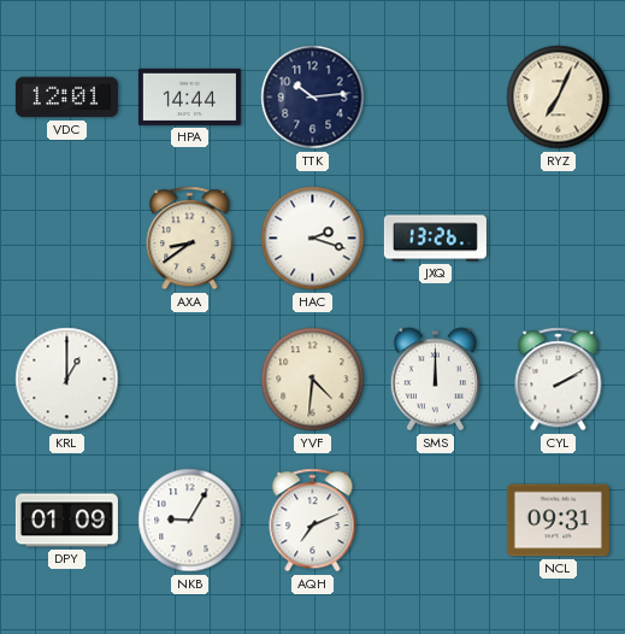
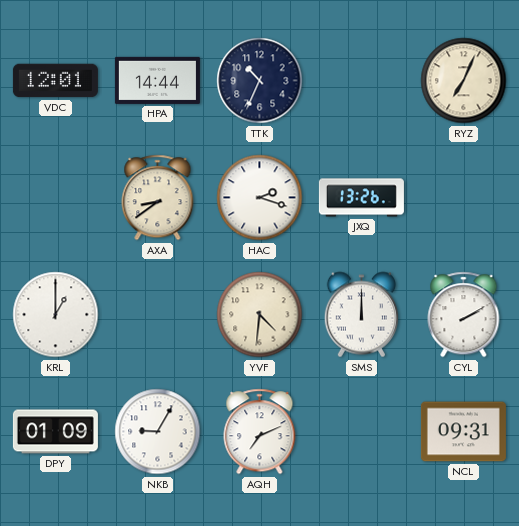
TTK: 10:14 -> 10:34
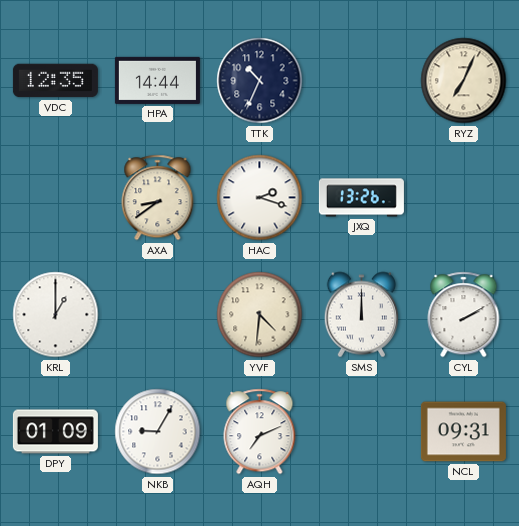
VDC: 12:01 -> 12:35
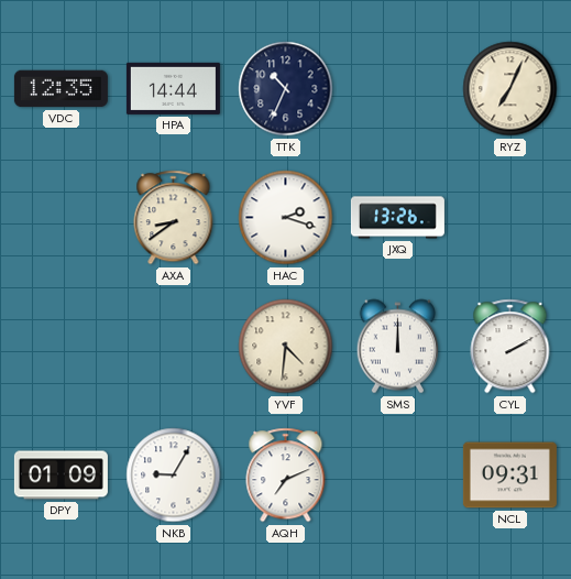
KRL: 1:00 -> none
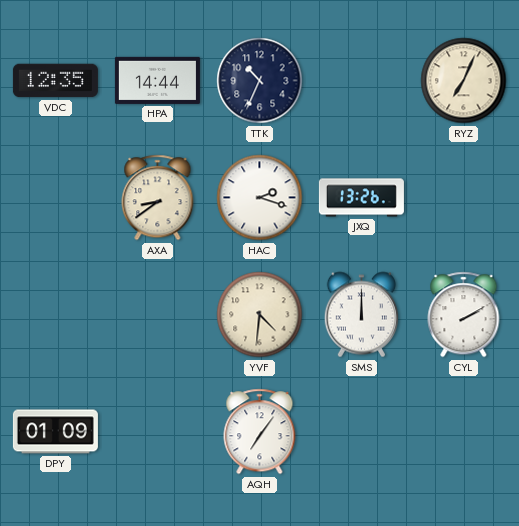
NKB: 9:05 -> none
AQH: 7:11 -> 7:06
NCL: 09:31 -> none
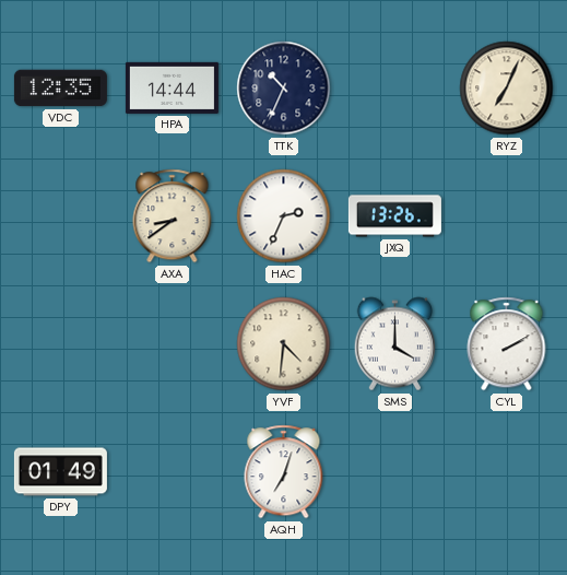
HAC: 2:18 -> 2:34
SMS: 12:00 -> 4:00
DPY: 01:09 -> 01:49
AQH: 7:06 -> 7:03
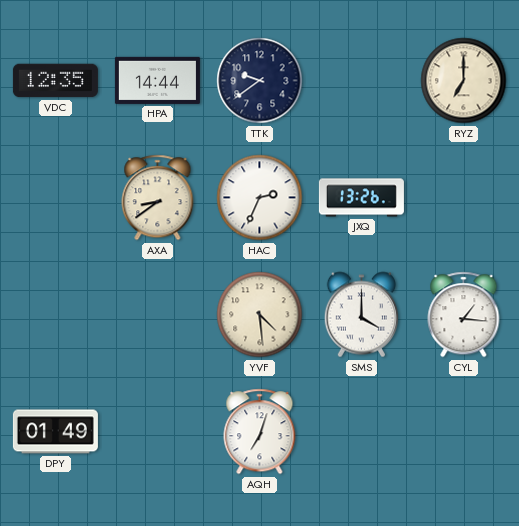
TTK: 10:34 -> 9:39
RYZ: 7:04 -> 7:00
YVF: 4:31 -> 4:29
CYL: 2:10 -> 1:16
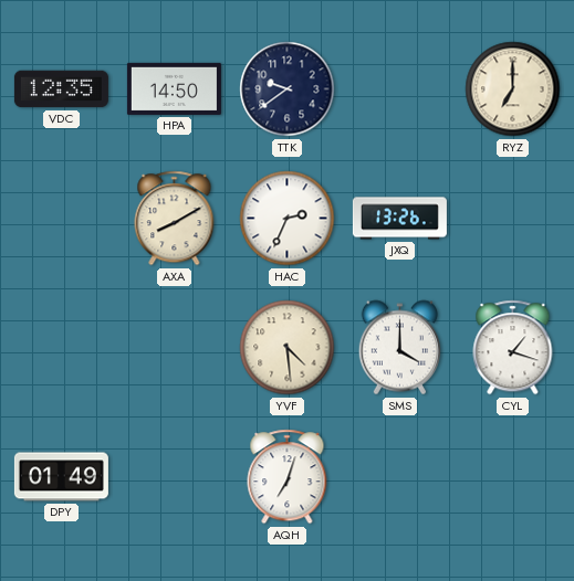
HPA: 14:44 -> 14:50
AXA: 8:39 -> 8:10
CYL: 1:16 -> 1:18
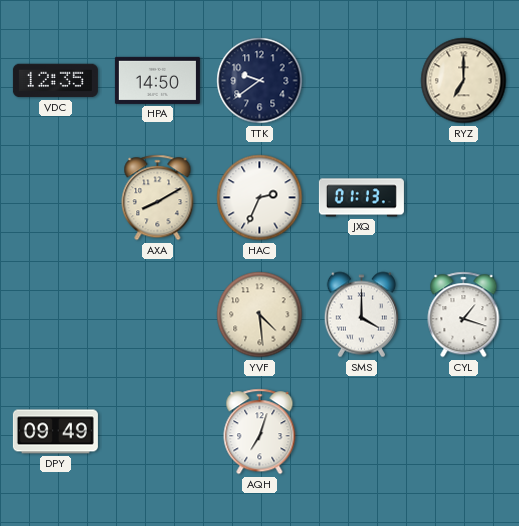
JXQ: 13:26 -> 01:13
DPY: 01:49 -> 09:49
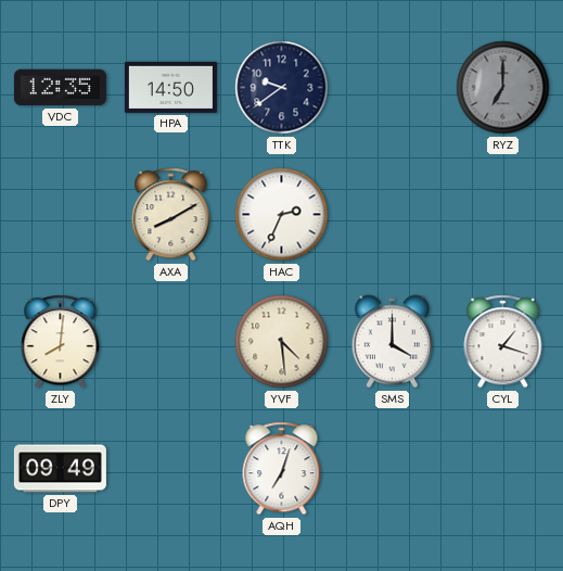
RYZ dial: cream -> grey
JXQ: 01:13 -> none
ZLY: none -> 8:01
